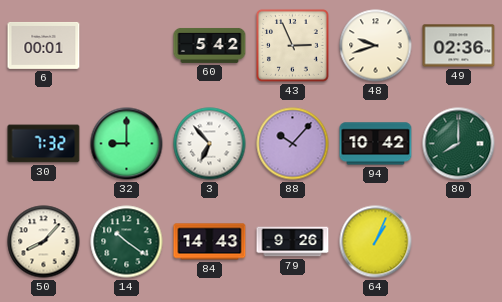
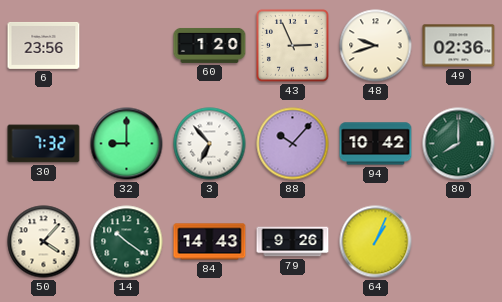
6: 00:01 -> 23:56
60: 5:42 -> 1:20
50: 8:07 -> 4:07
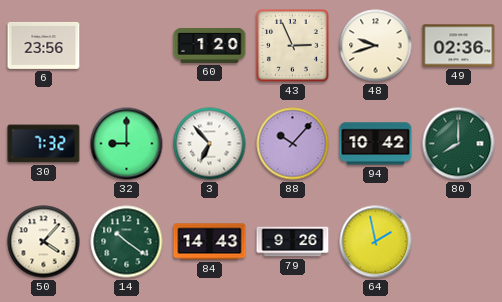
64: 1:04 -> 1:58
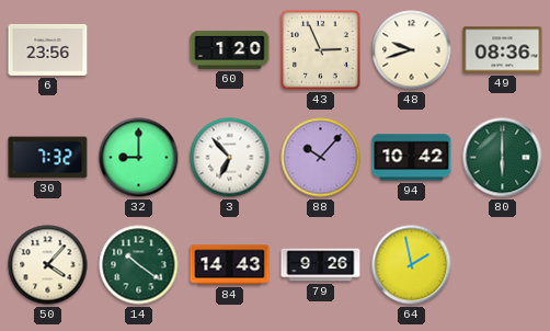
49: 02:36 -> 08:36
80: 8:00 -> 6:00
